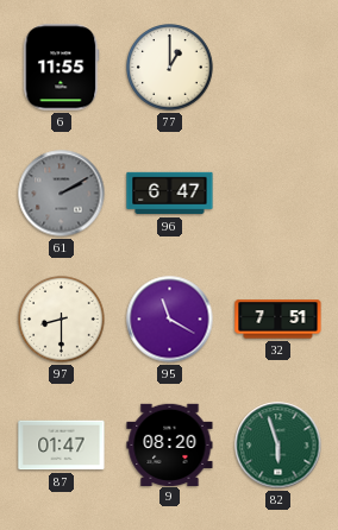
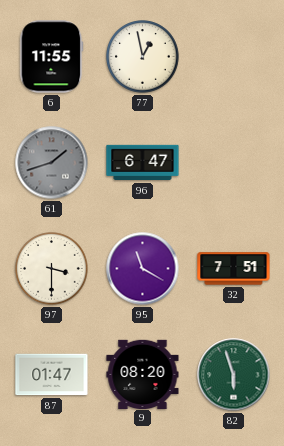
77: 1:00 -> 12:58
61: 2:10 -> 1:42
97: 8:30 -> 3:30
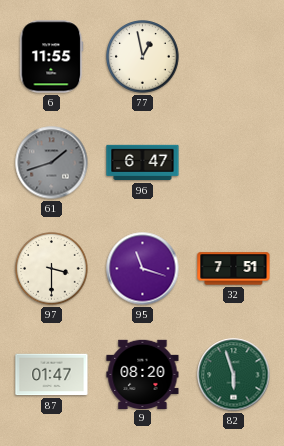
95: 11:20 -> 11:18
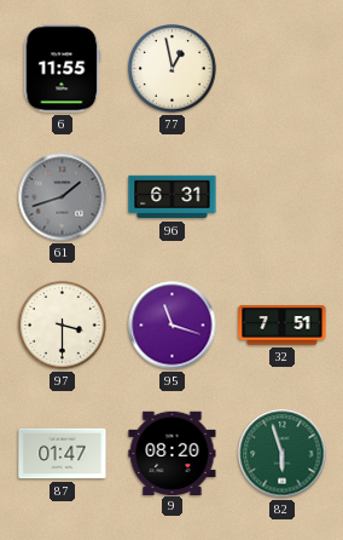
96: 6:47 -> 6:31
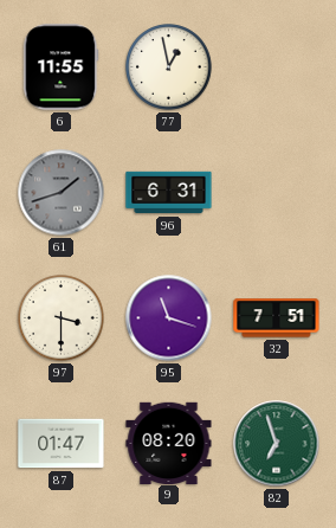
82: 5:57 -> 6:57
